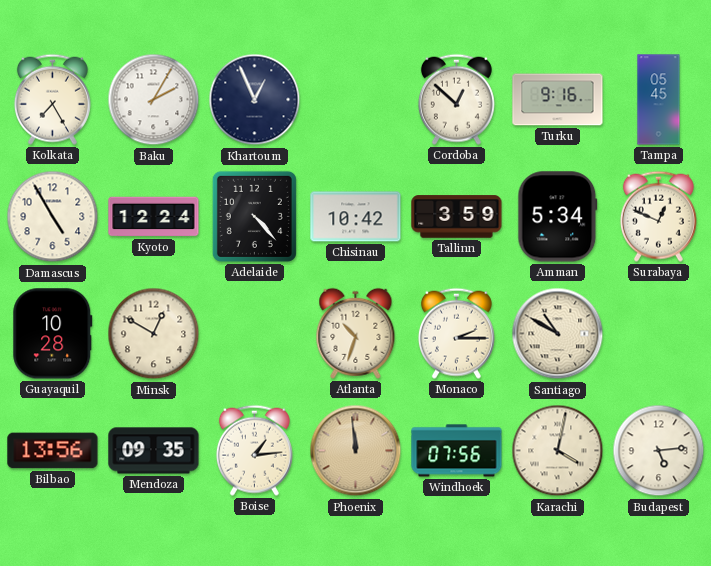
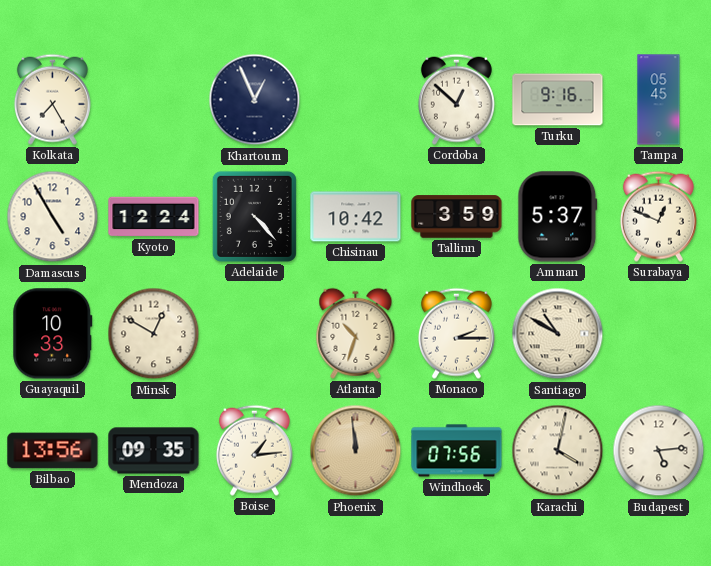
Baku: 2:05 -> none
Amman: 5:34 -> 5:37
Guayaquil: 10:28 -> 10:33
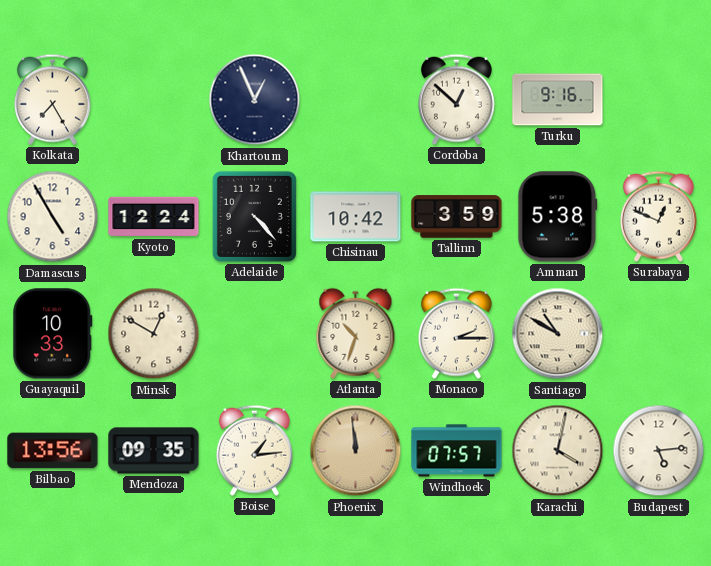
Tampa: 05:45 -> none
Amman: 5:37 -> 5:38
Windhoek: 07:56 -> 07:57
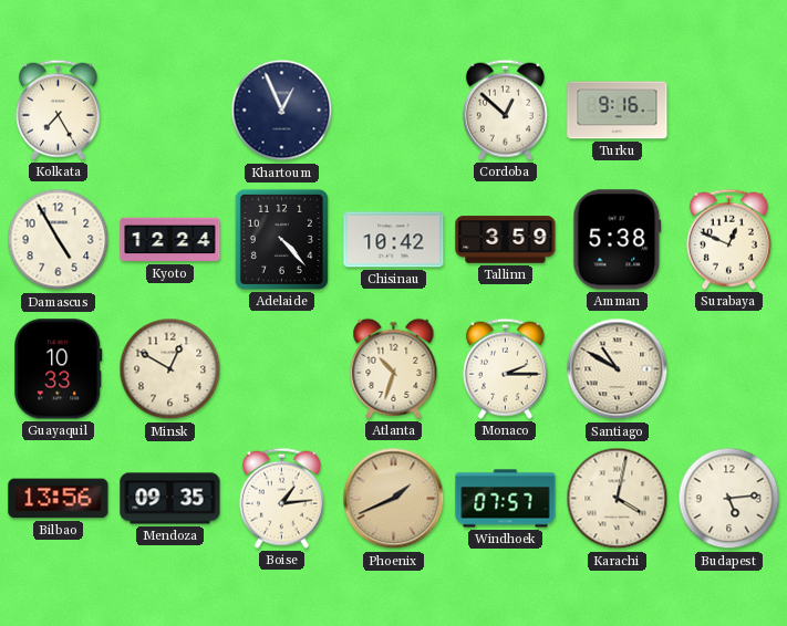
Phoenix: 11:59 -> 1:41
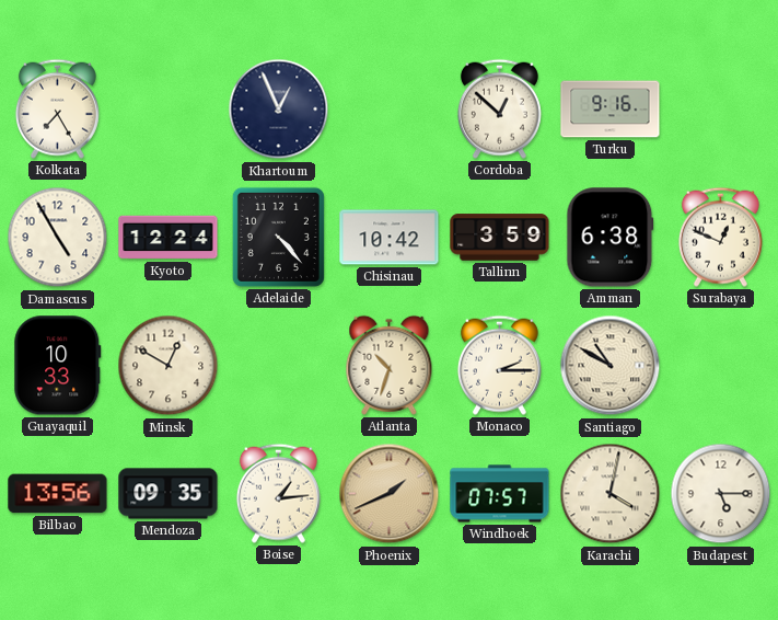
Amman: 5:38 -> 6:38
Budapest: 5:14 -> 5:15
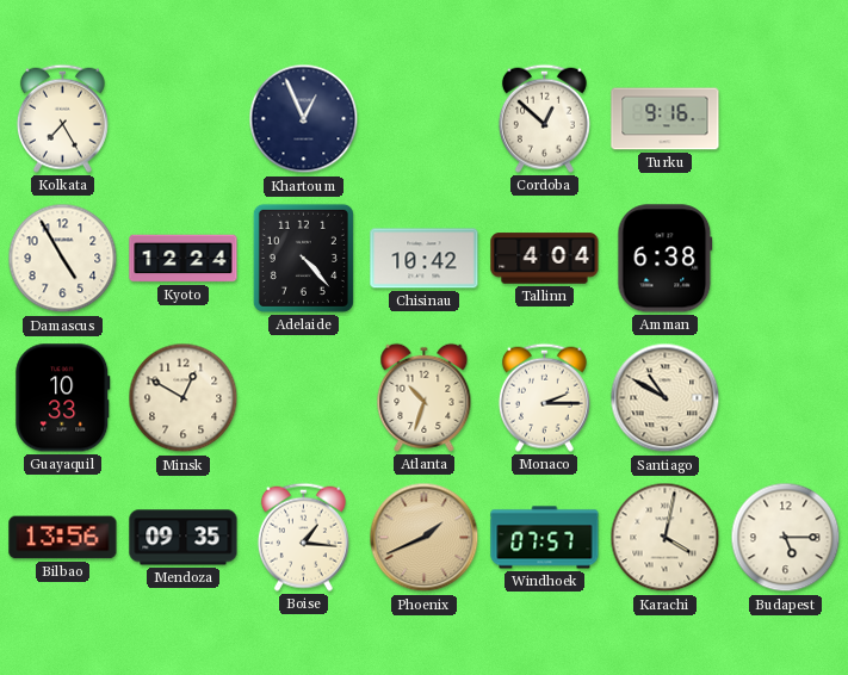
Tallinn: 3:59 -> 4:04
Surabaya: 12:49 -> none
Boise: 1:14 -> 1:16
